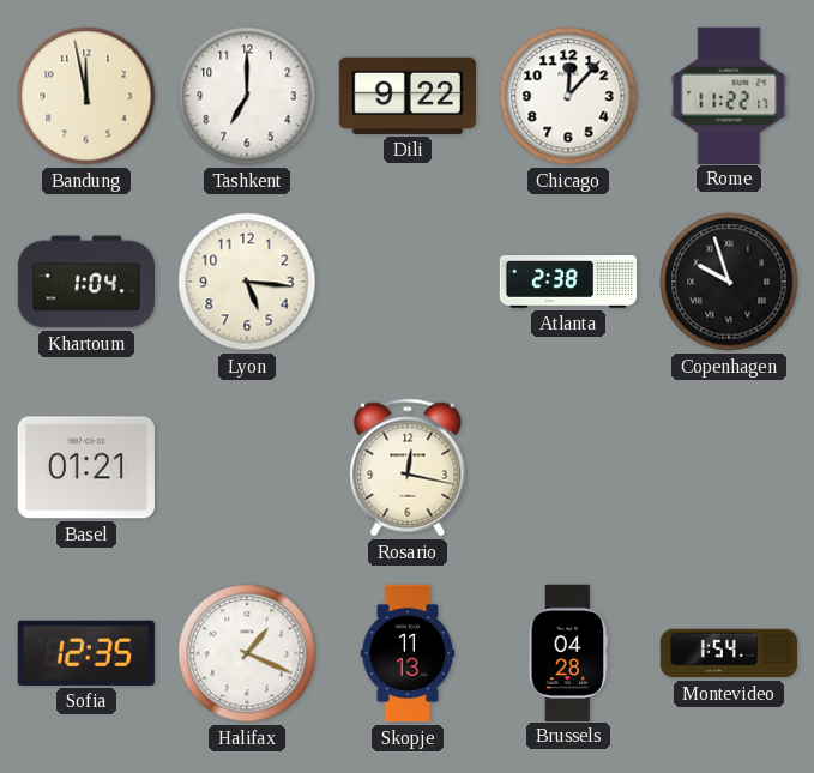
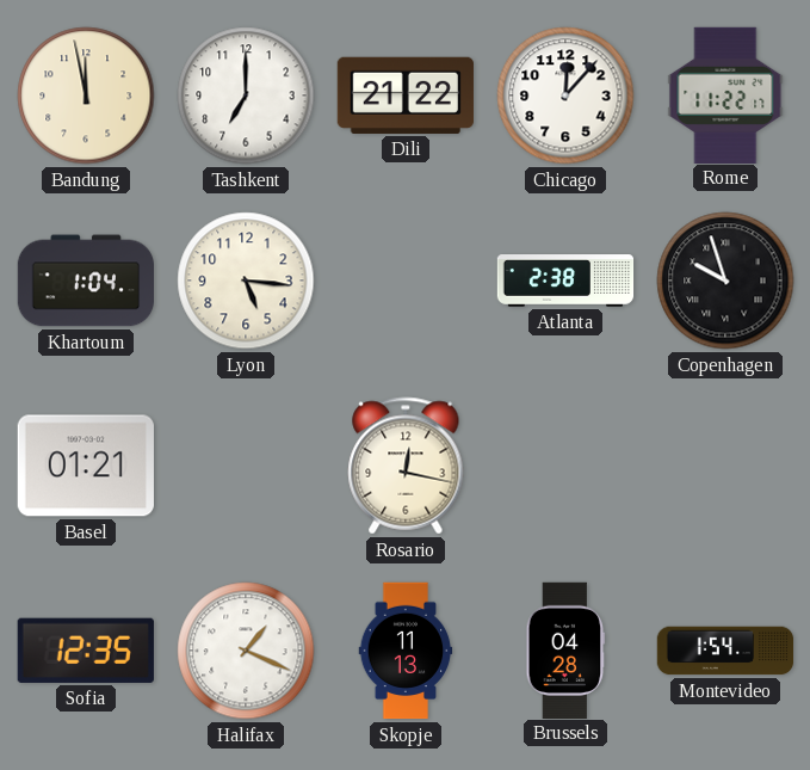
Dili: 9:22 -> 21:22
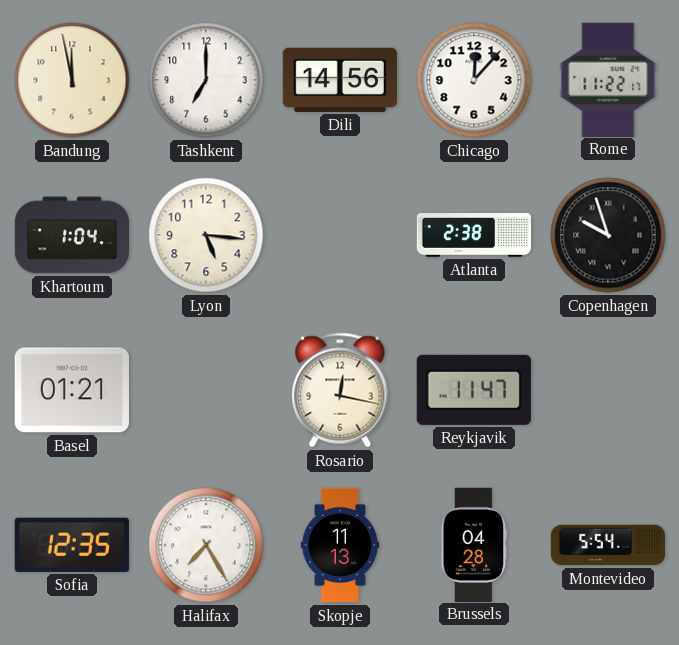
Dili: 21:22 -> 14:56
Reykjavik: none -> 11:47
Halifax: 1:19 -> 7:25
Montevideo: 1:54 -> 5:54
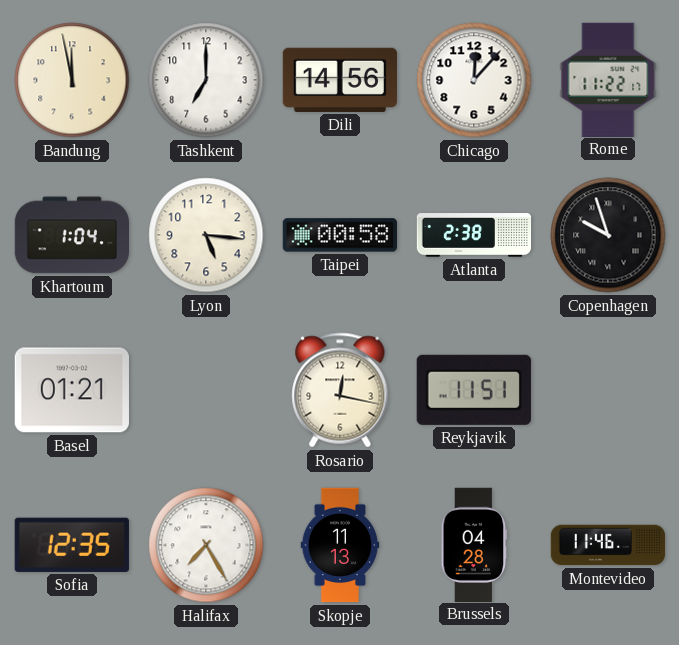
Taipei: none -> 00:58
Reykjavik: 11:47 -> 11:51
Montevideo: 5:54 -> 11:46
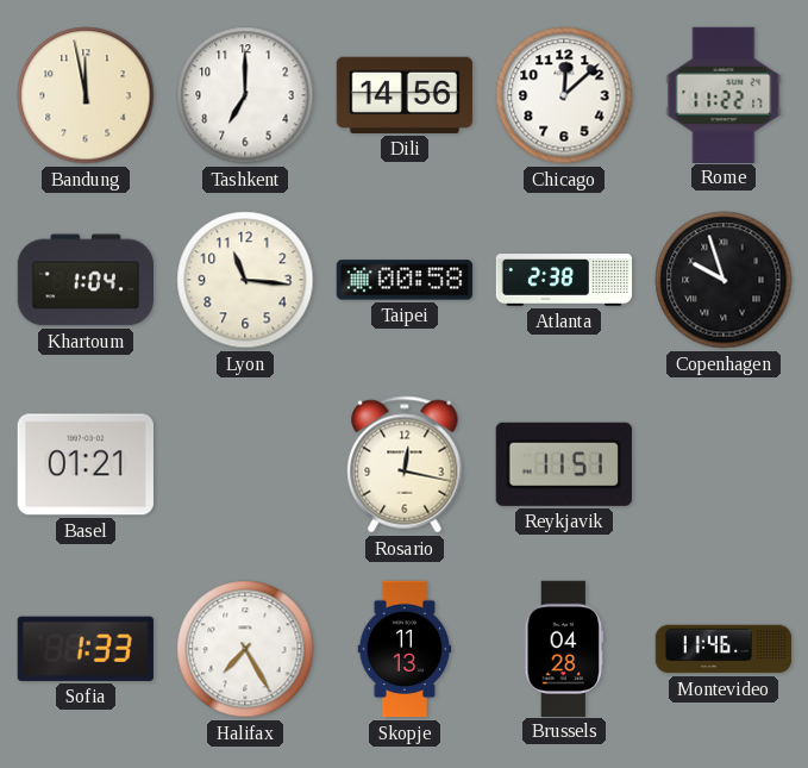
Chicago: 12:07 -> 12:08
Lyon: 5:16 -> 11:16
Sofia: 12:35 -> 1:33
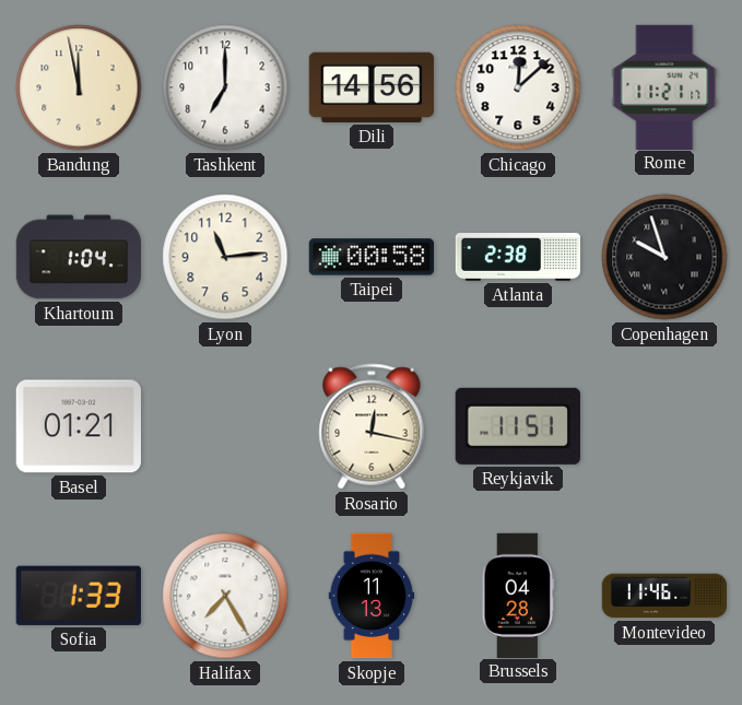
Rome: 11:22 -> 11:21
Lyon: 11:16 -> 11:14
